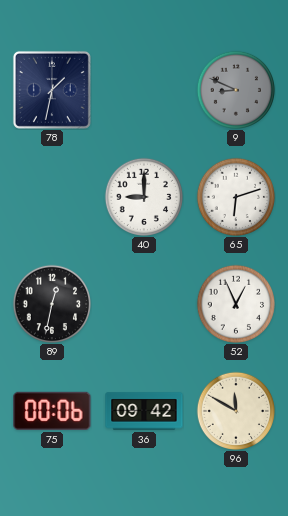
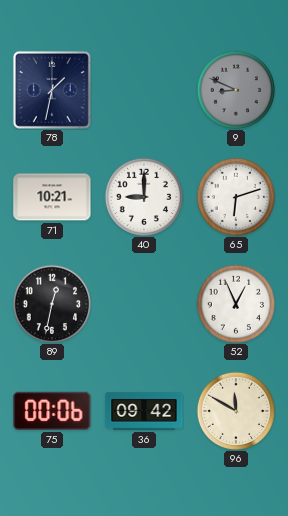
71: none -> 10:21
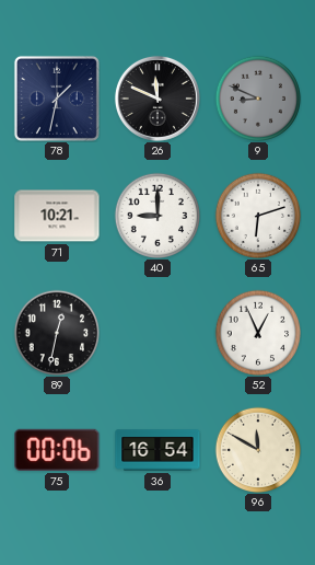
26: none -> 11:49
36: 09:42 -> 16:54
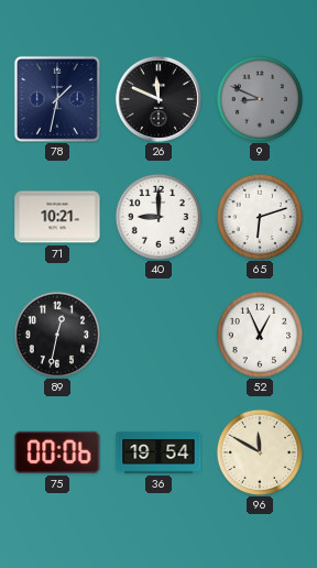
36: 16:54 -> 19:54
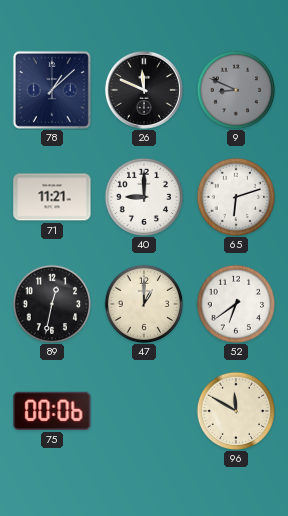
78: 1:32 -> 1:08
71: 10:21 -> 11:21
47: none -> 1:00
52: 12:56 -> 6:39
36: 19:54 -> none
